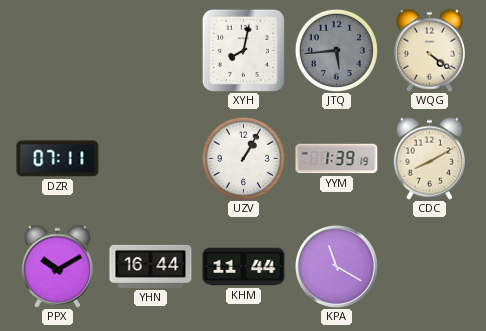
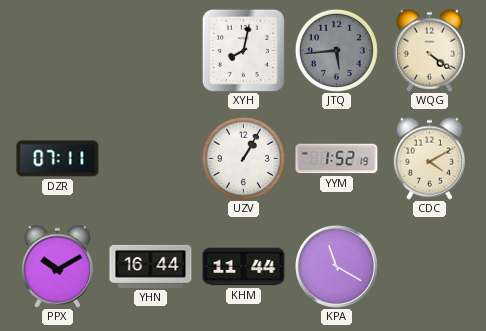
YYM: 1:39 -> 1:52
CDC: 8:10 -> 4:10
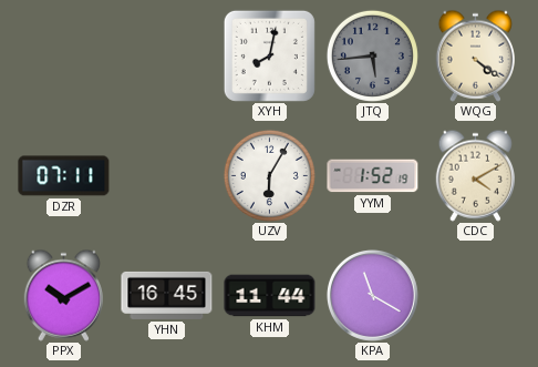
UZV: 1:05 -> 6:05
YHN: 16:44 -> 16:45
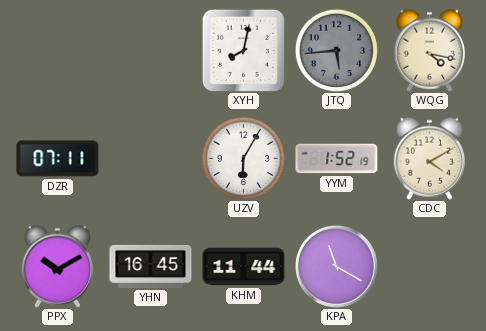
WQG: 4:21 -> 4:17
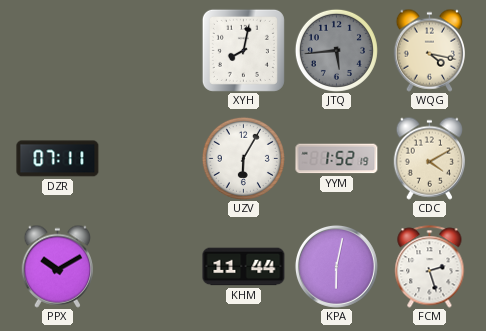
YHN: 16:45 -> none
KPA: 11:20 -> 6:02
FCM: none -> 2:27
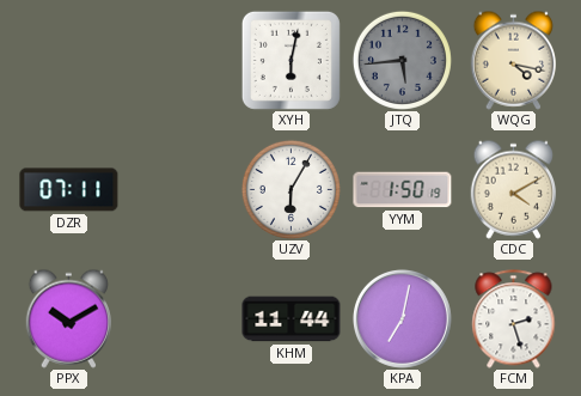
XYH: 8:02 -> 6:02
YYM: 1:52 -> 1:50
KPA: 6:02 -> 7:02
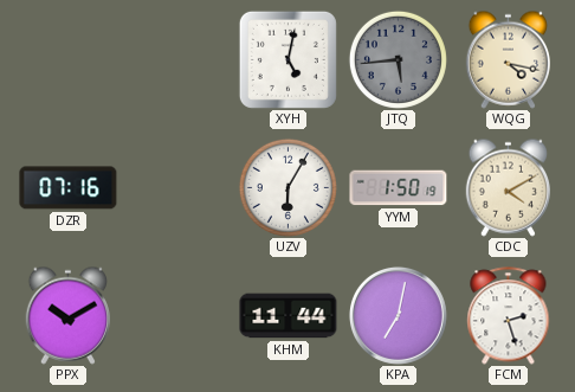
XYH: 6:02 -> 5:02
DZR: 07:11 -> 07:16
